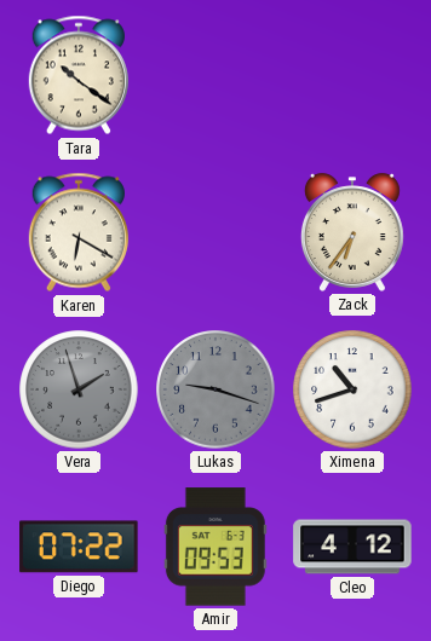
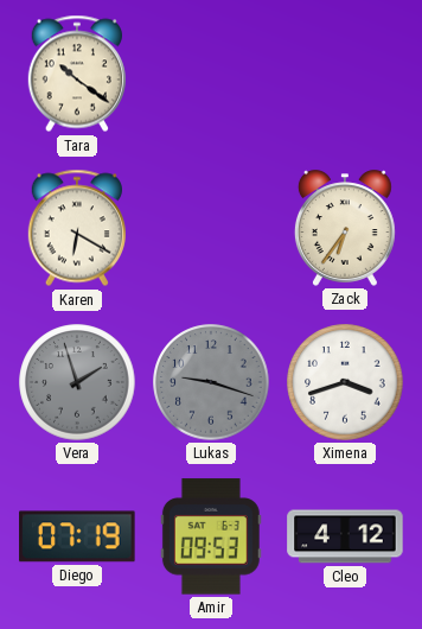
Ximena: 10:42 -> 3:42
Diego: 07:22 -> 07:19
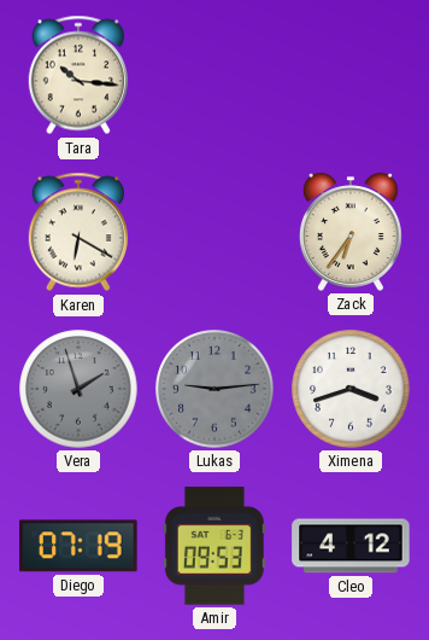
Tara: 10:21 -> 10:16
Lukas: 9:18 -> 9:14
